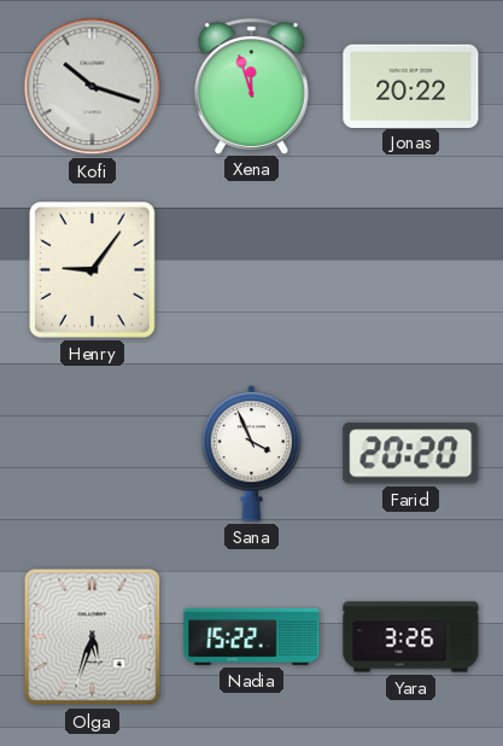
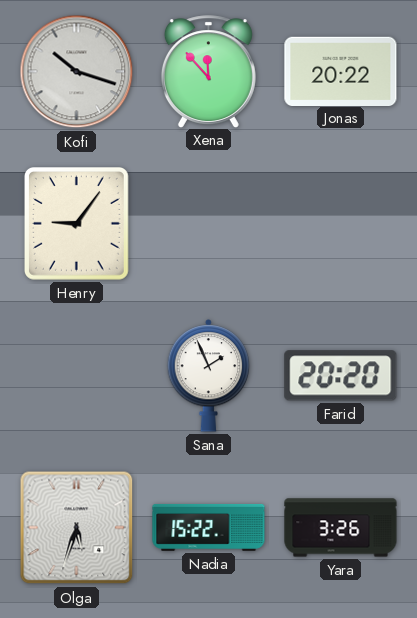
Xena: 11:57 -> 11:53
Sana: 3:56 -> 1:56
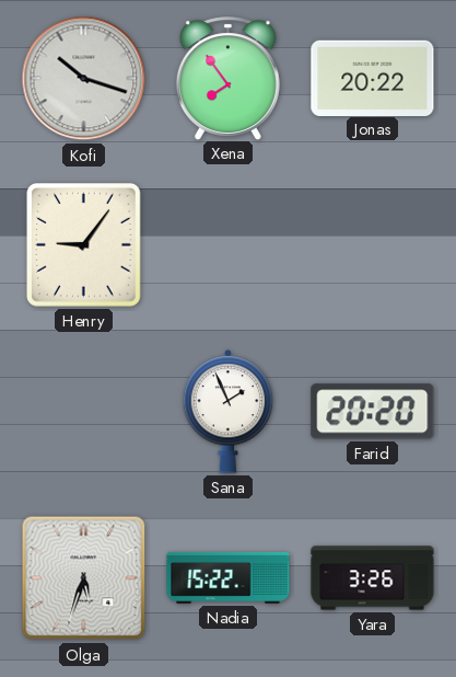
Xena: 11:53 -> 7:54
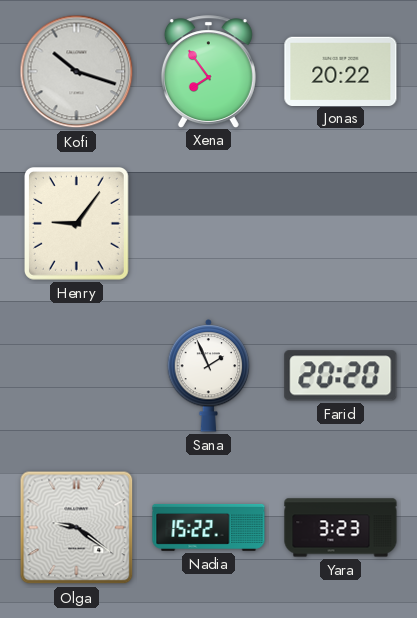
Olga: 5:33 -> 9:21
Yara: 3:26 -> 3:23
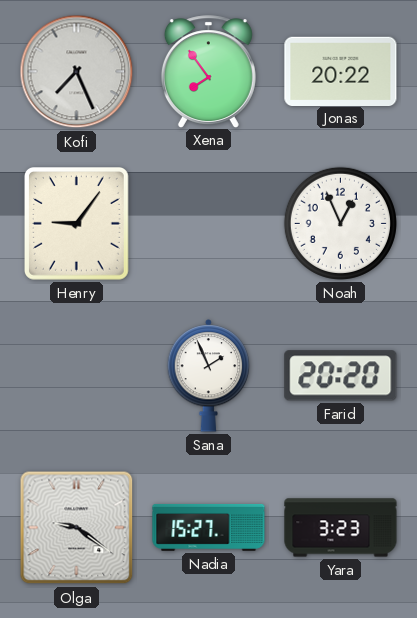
Kofi: 10:18 -> 7:26
Noah: none -> 12:56
Nadia: 15:22 -> 15:27
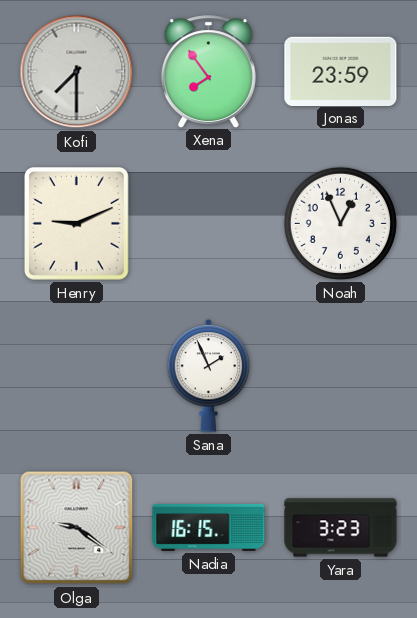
Kofi: 7:26 -> 7:30
Jonas: 20:22 -> 23:59
Henry: 9:06 -> 9:11
Farid: 20:20 -> none
Nadia: 15:27 -> 16:15
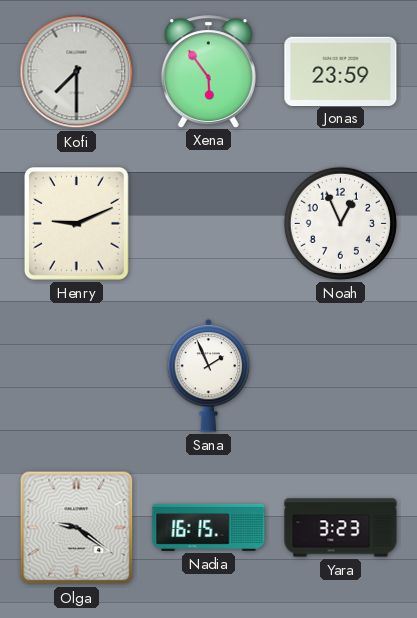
Xena: 7:54 -> 5:54
